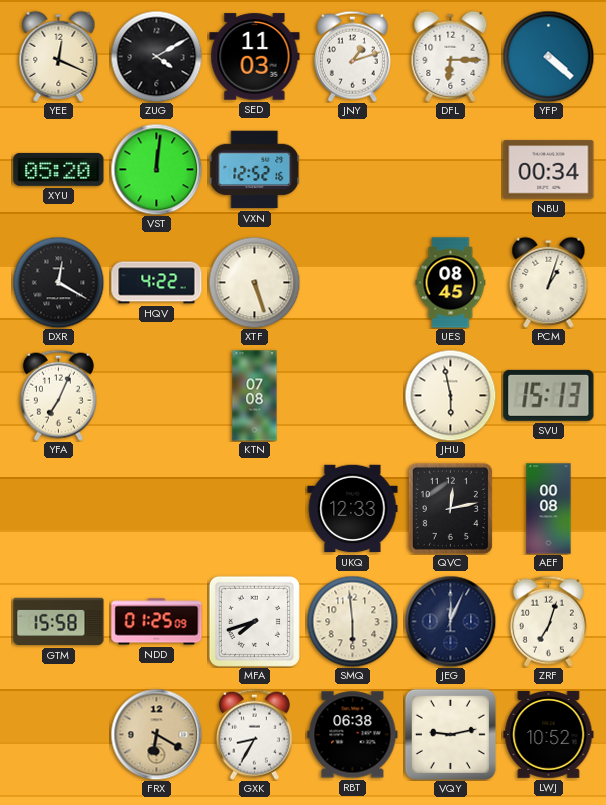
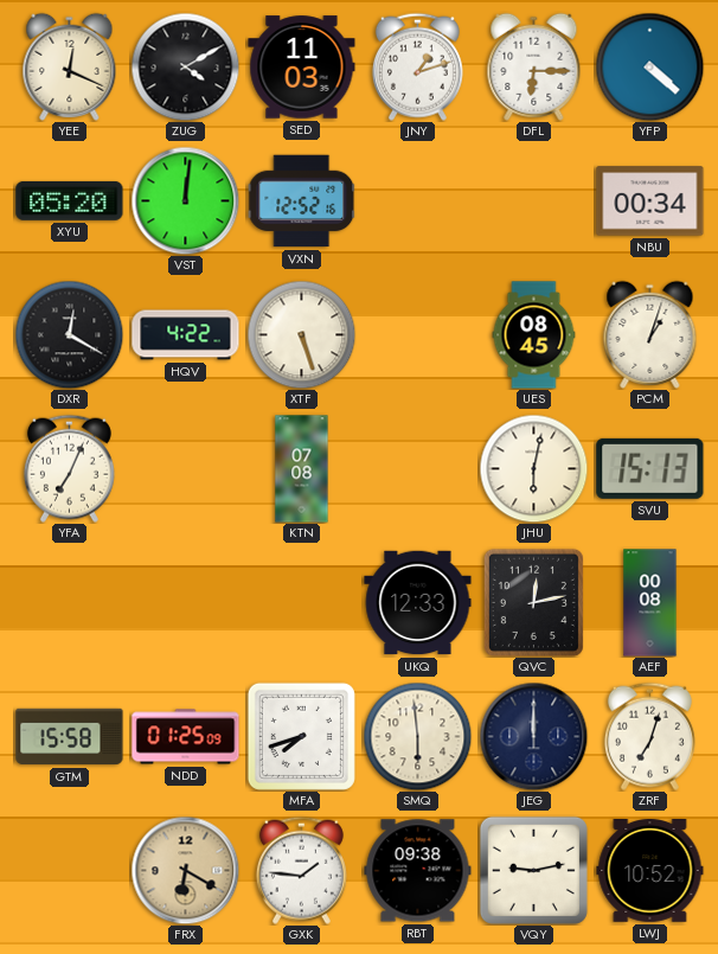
JHU: 5:58 -> 6:02
JEG: 12:04 -> 12:00
GXK: 8:35 -> 1:46
RBT: 06:38 -> 09:38
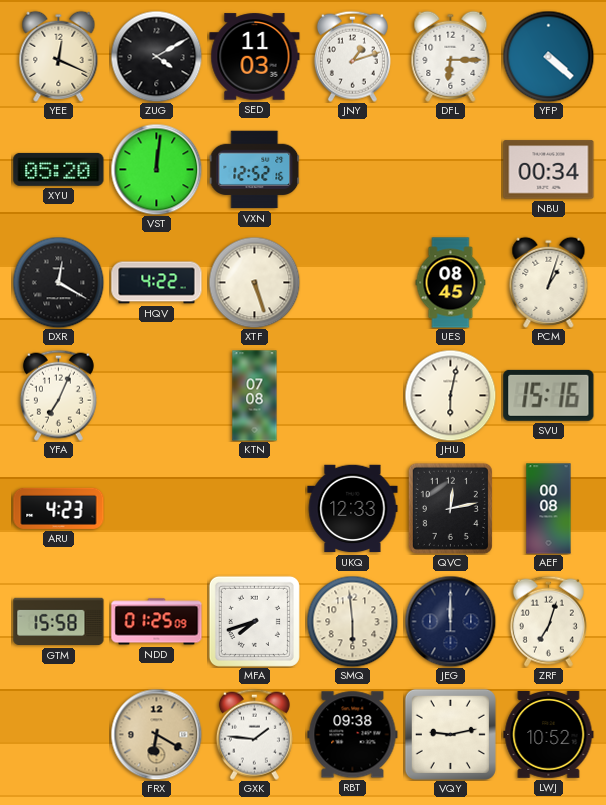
SVU: 15:13 -> 15:16
ARU: none -> 4:23
